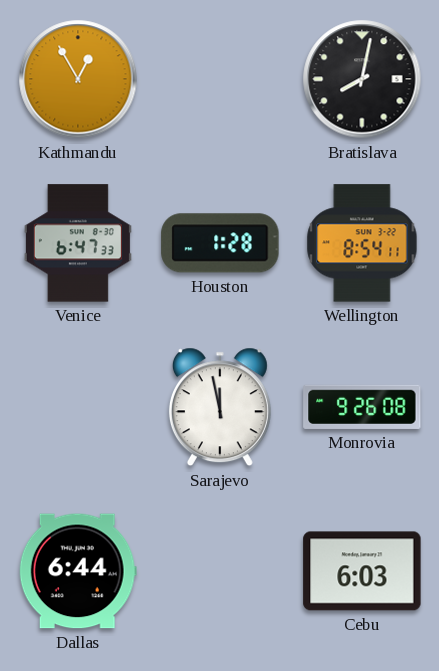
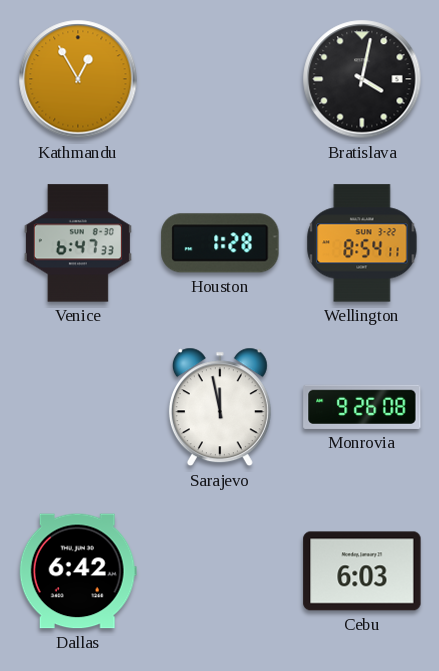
Bratislava: 8:02 -> 4:02
Dallas: 6:44 -> 6:42
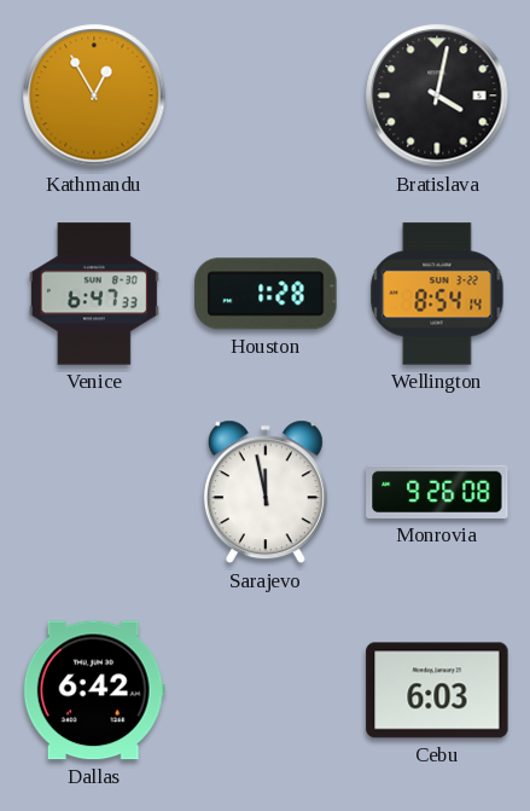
Wellington: 8:54:11 -> 8:54:14
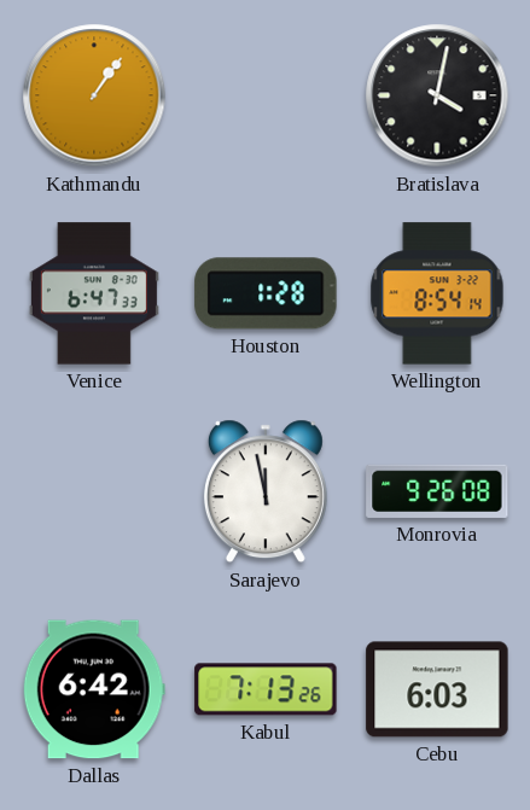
Kathmandu: 12:55 -> 1:06
Kabul: none -> 7:13
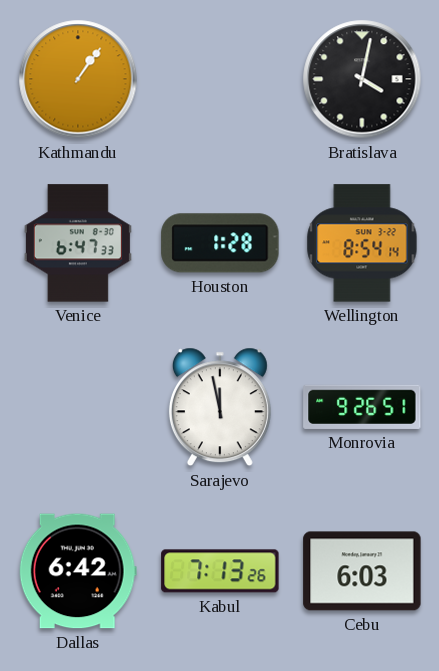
Monrovia: 9:26:08 -> 9:26:51
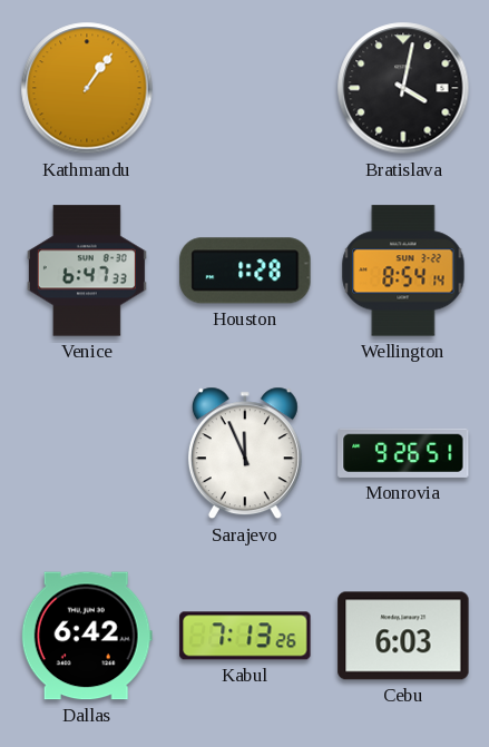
Sarajevo: 11:58 -> 11:56
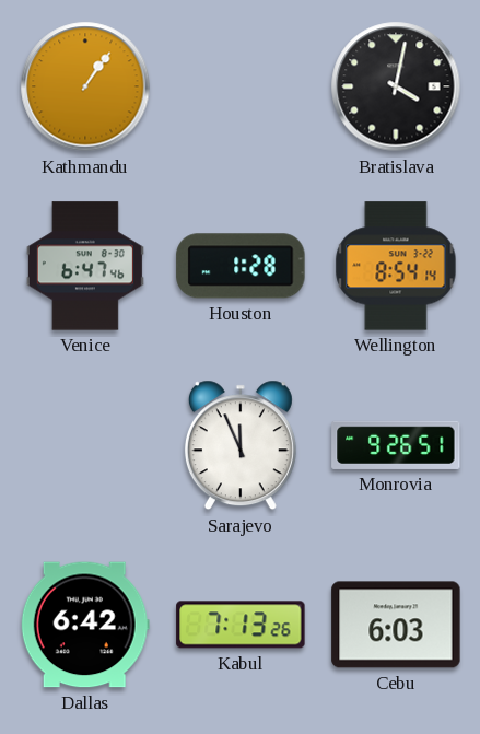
Venice: 6:47:33 -> 6:47:46
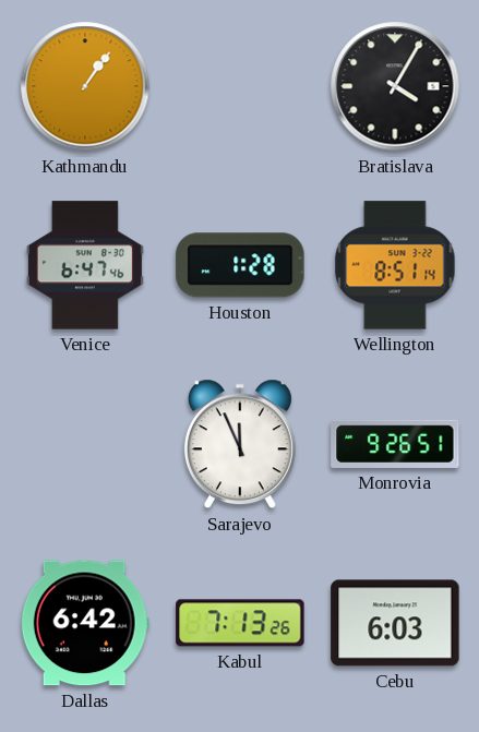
Bratislava: 4:02 -> 4:05
Wellington: 8:54 -> 8:51
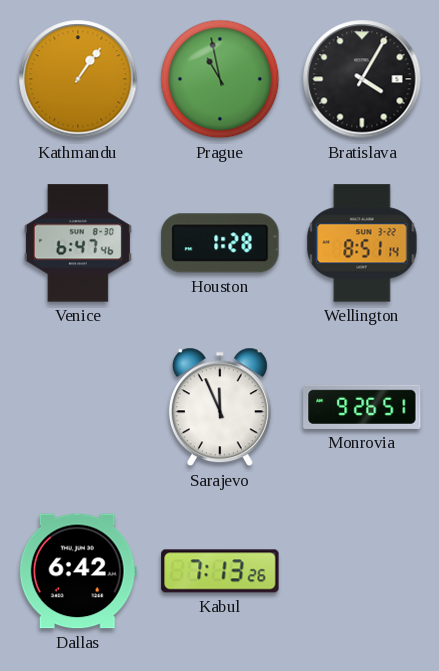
Prague: none -> 10:58
Cebu: 6:03 -> none
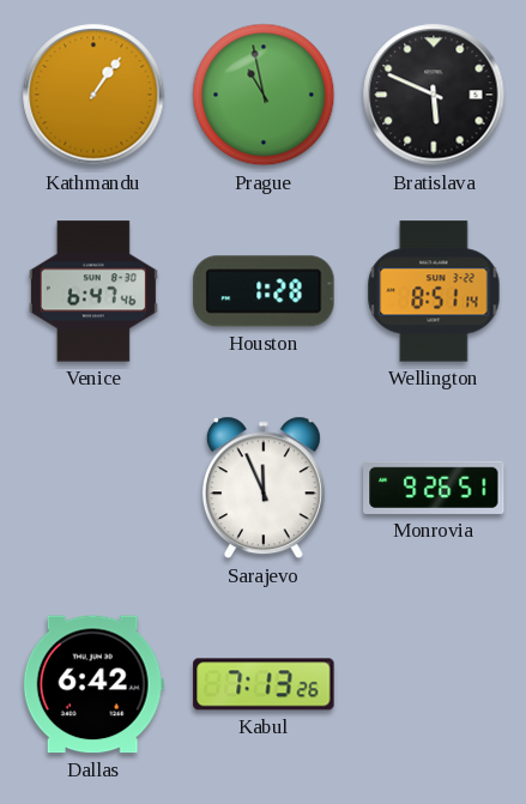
Bratislava: 4:05 -> 5:49
